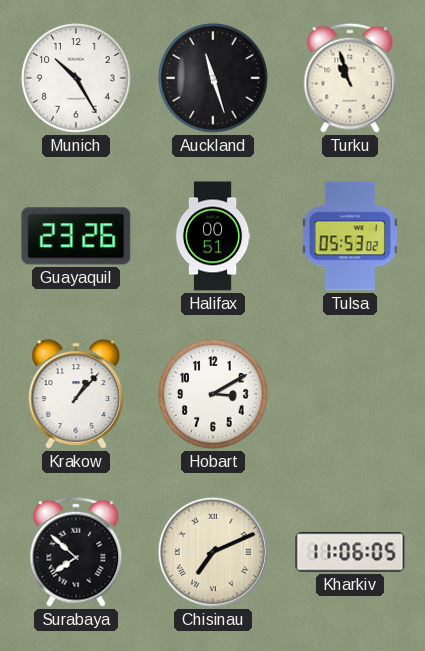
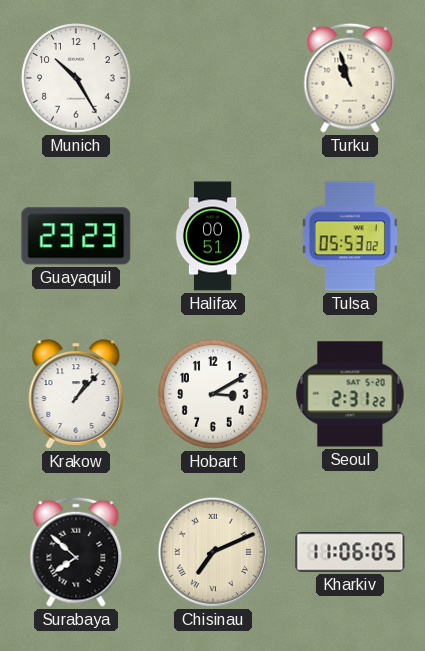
Auckland: 11:27 -> none
Guayaquil: 23:26 -> 23:23
Seoul: none -> 2:31
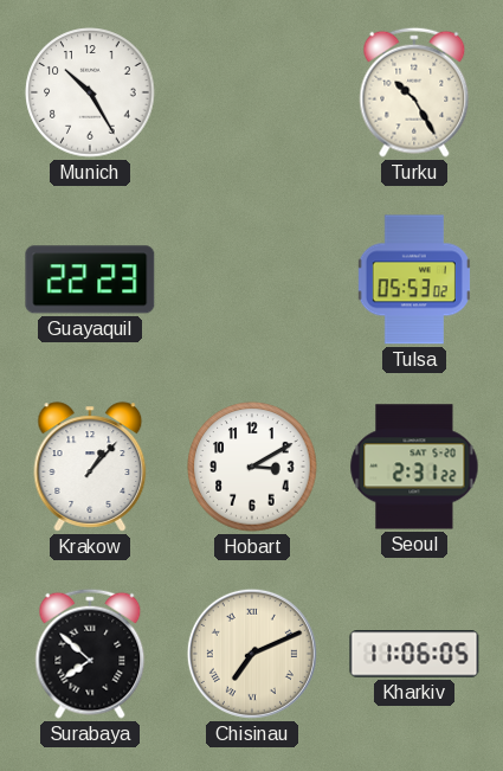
Turku: 10:57 -> 10:25
Guayaquil: 23:23 -> 22:23
Halifax: 00:51 -> none
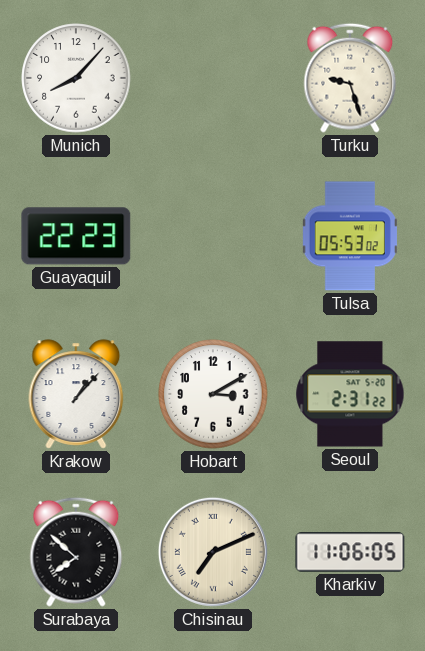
Munich: 10:25 -> 8:07
Turku: 10:25 -> 9:27
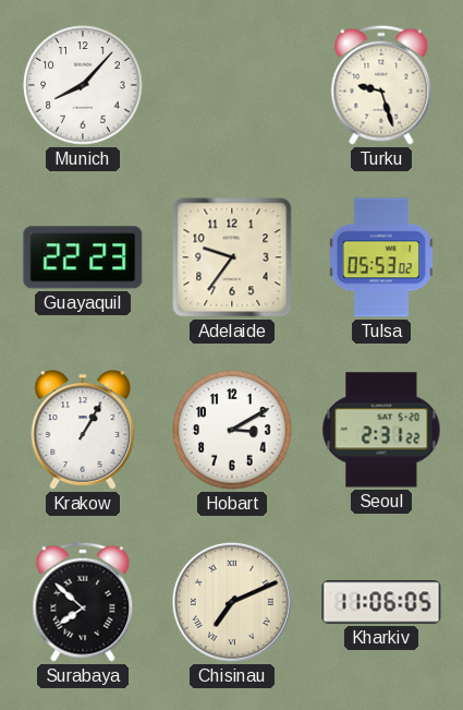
Adelaide: none -> 9:36
Krakow: 1:07 -> 1:05
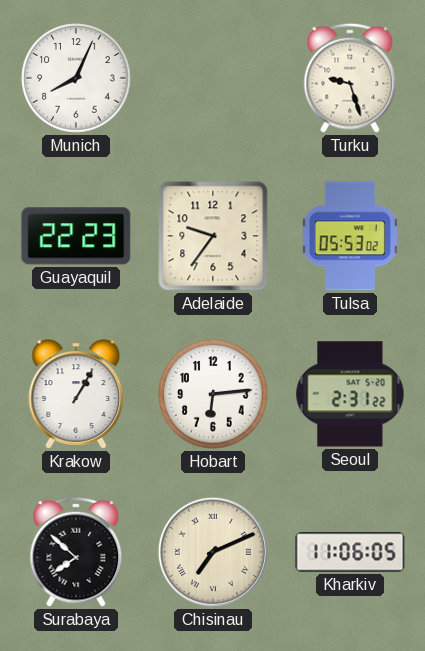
Munich: 8:07 -> 8:04
Hobart: 3:10 -> 6:14
